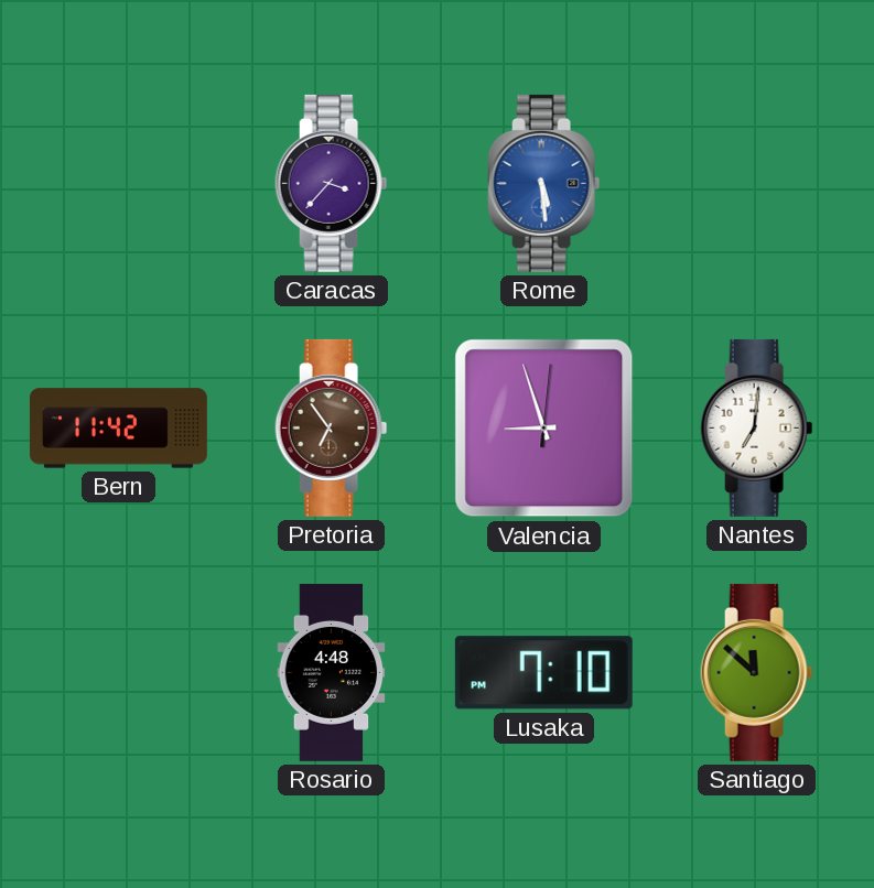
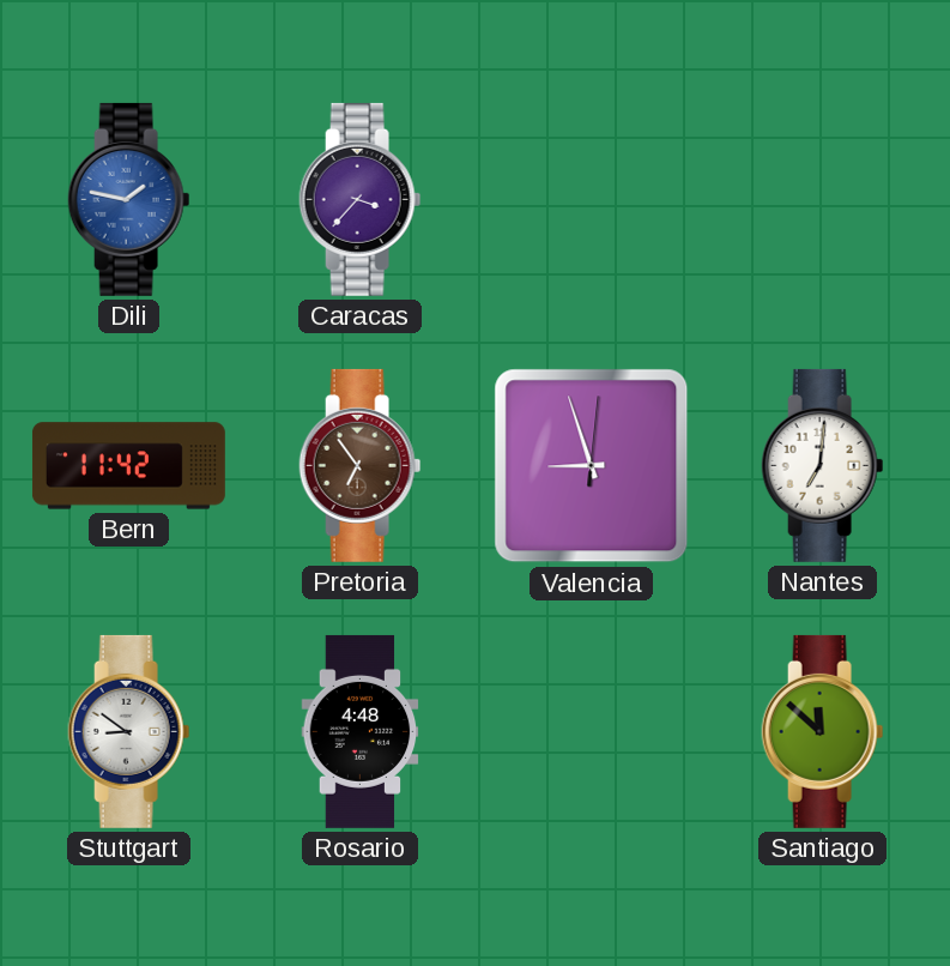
Dili: none -> 1:47
Rome: 5:29 -> none
Stuttgart: none -> 8:51
Lusaka: 7:10 -> none
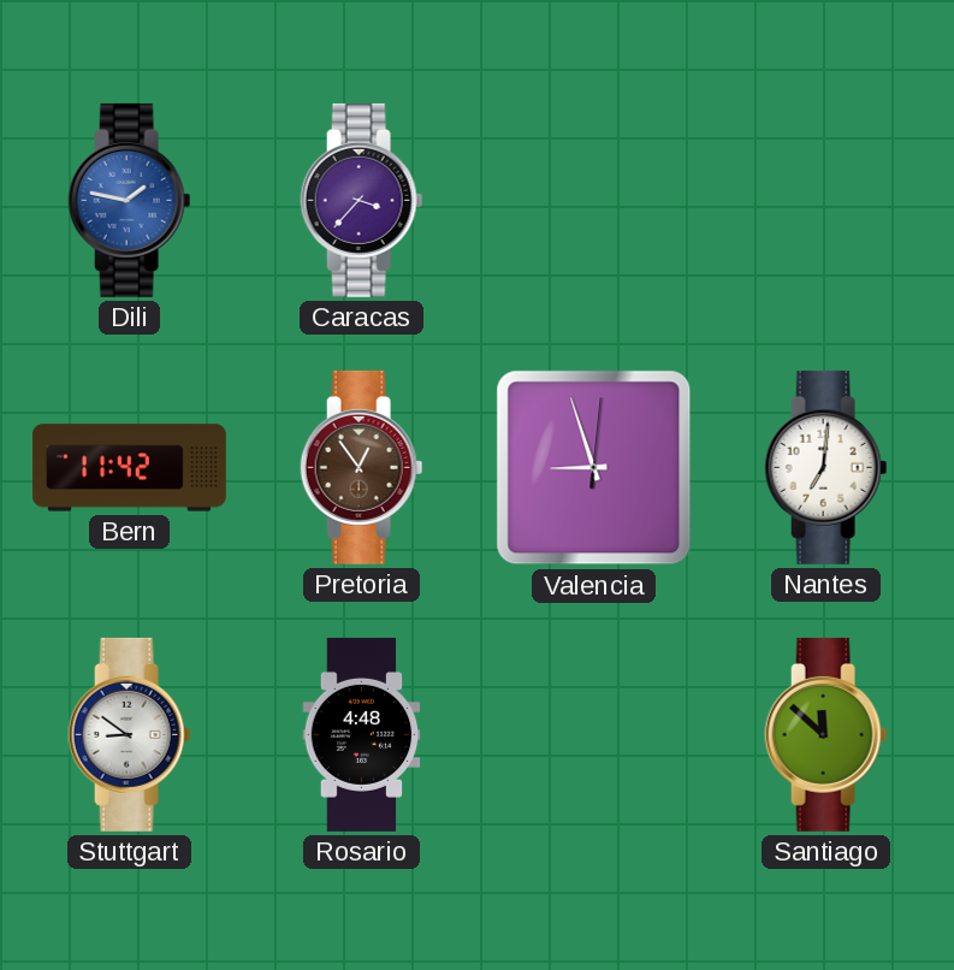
Pretoria: 6:54 -> 12:54
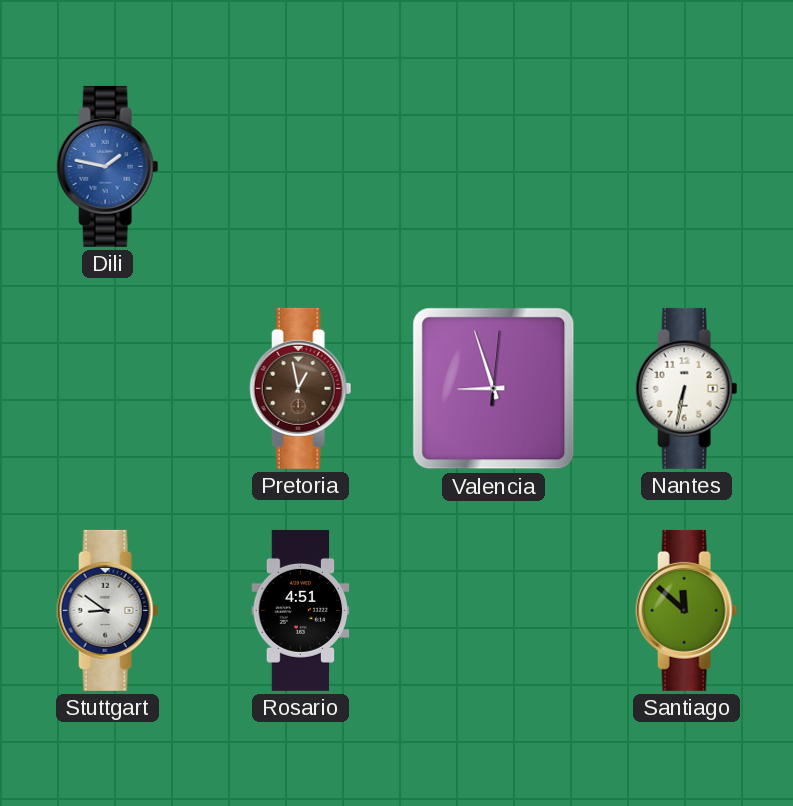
Caracas: 3:37 -> none
Bern: 11:42 -> none
Pretoria: 12:54 -> 12:58
Nantes: 7:01 -> 6:32
Rosario: 4:48 -> 4:51
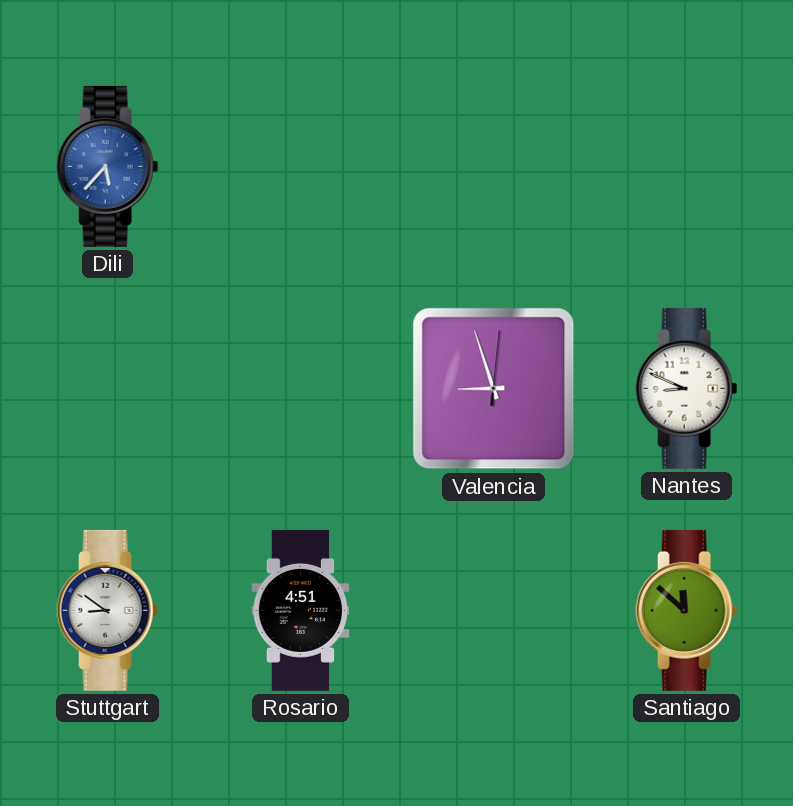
Dili: 1:47 -> 5:37
Pretoria: 12:58 -> none
Nantes: 6:32 -> 8:49
